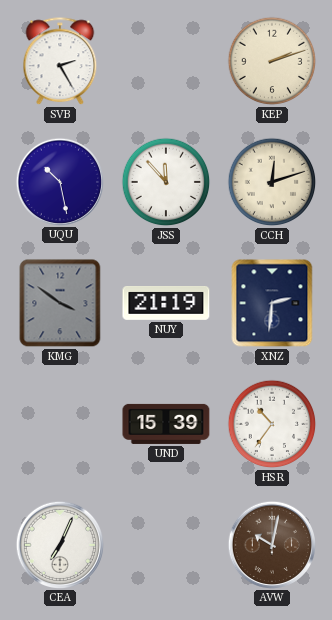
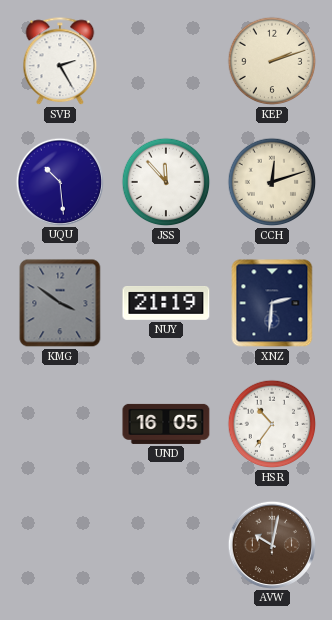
UQU: 10:28 -> 10:29
UND: 15:39 -> 16:05
CEA: 7:04 -> none
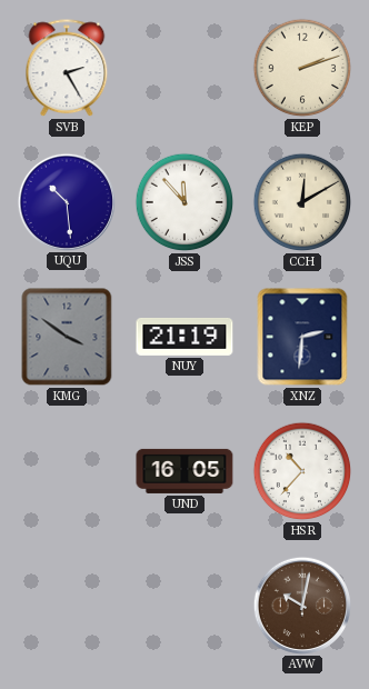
CCH: 12:12 -> 12:10
HSR: 10:36 -> 10:37
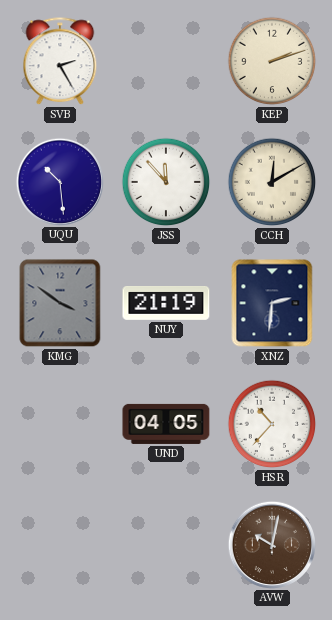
UND: 16:05 -> 04:05
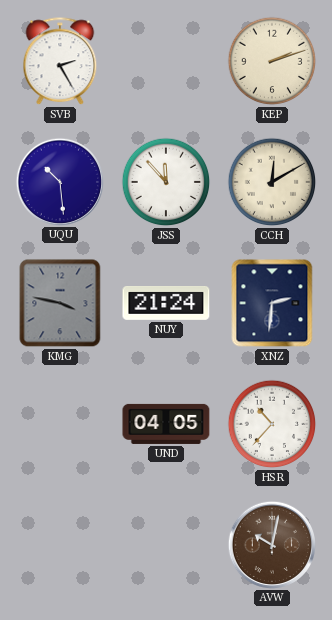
KMG: 3:51 -> 3:47
NUY: 21:19 -> 21:24
